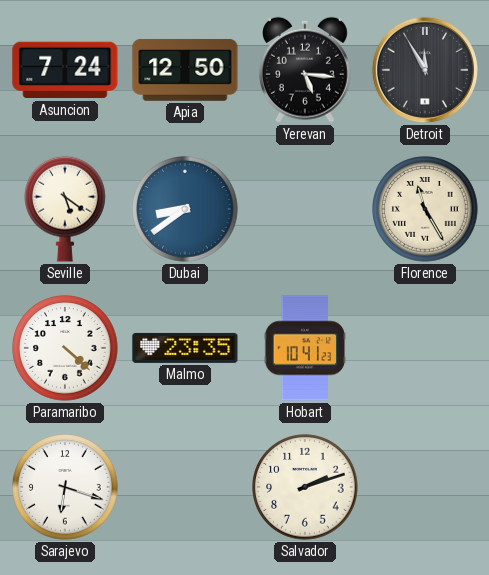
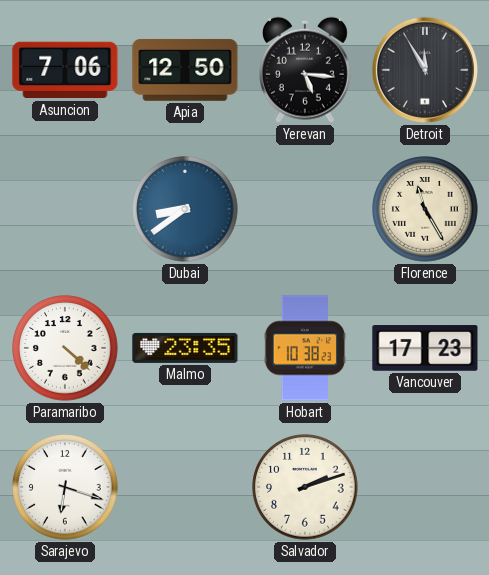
Asuncion: 7:24 -> 7:06
Seville: 5:21 -> none
Hobart: 10:41 -> 10:38
Vancouver: none -> 17:23
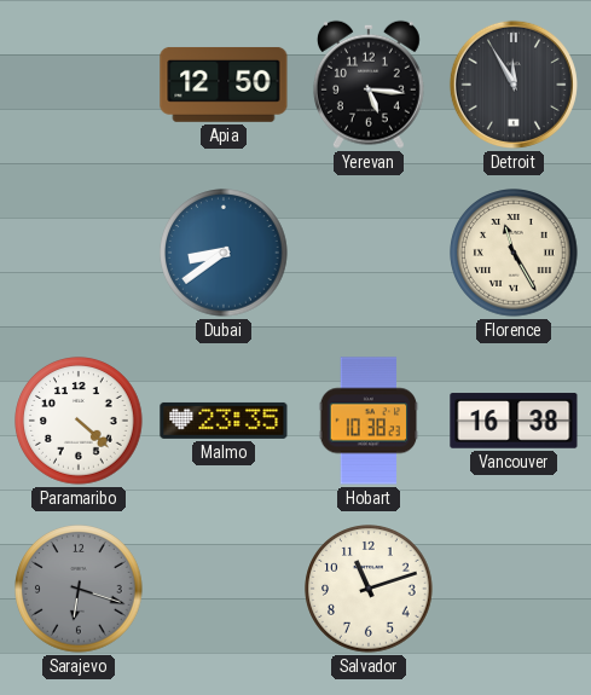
Asuncion: 7:06 -> none
Vancouver: 17:23 -> 16:38
Sarajevo dial: white -> grey
Salvador: 2:12 -> 11:12
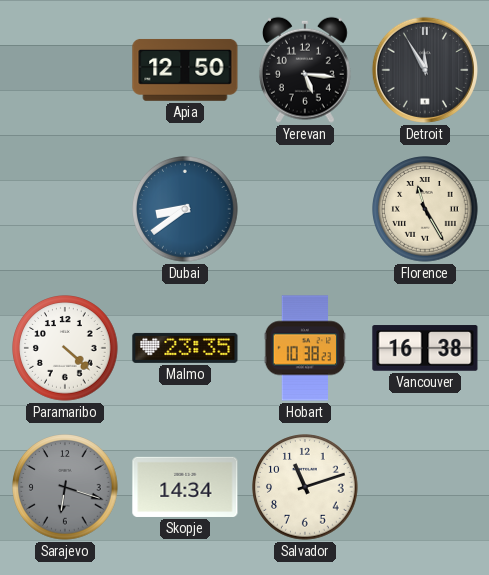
Skopje: none -> 14:34
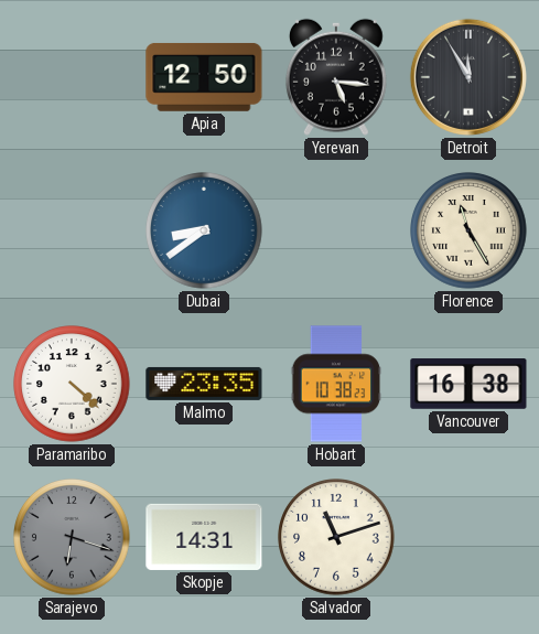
Skopje: 14:34 -> 14:31
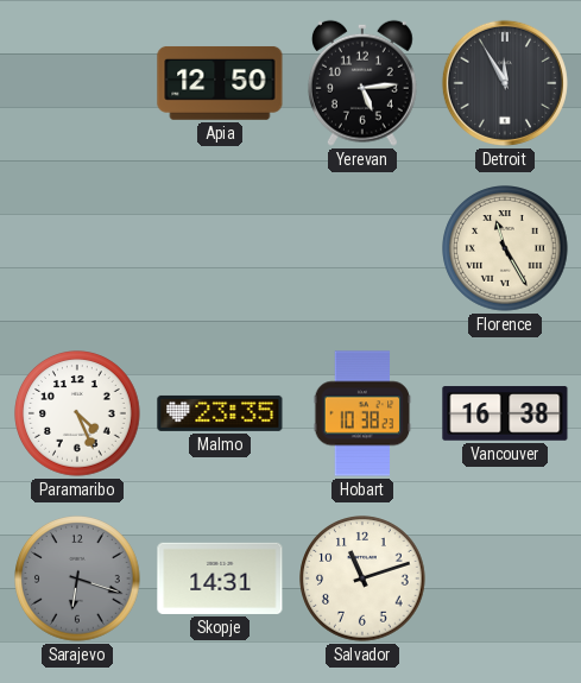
Yerevan: 5:16 -> 5:14
Dubai: 8:39 -> none
Paramaribo: 4:22 -> 4:26
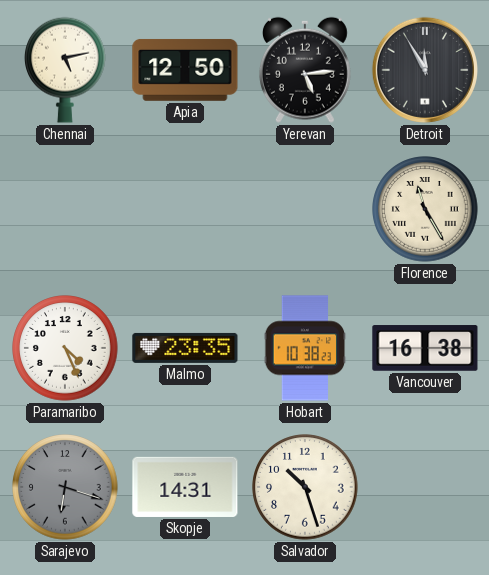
Chennai: none -> 5:13
Salvador: 11:12 -> 10:27
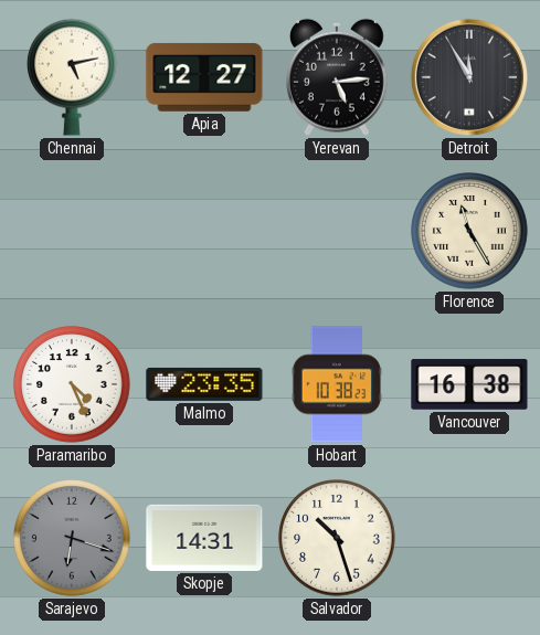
Apia: 12:50 -> 12:27
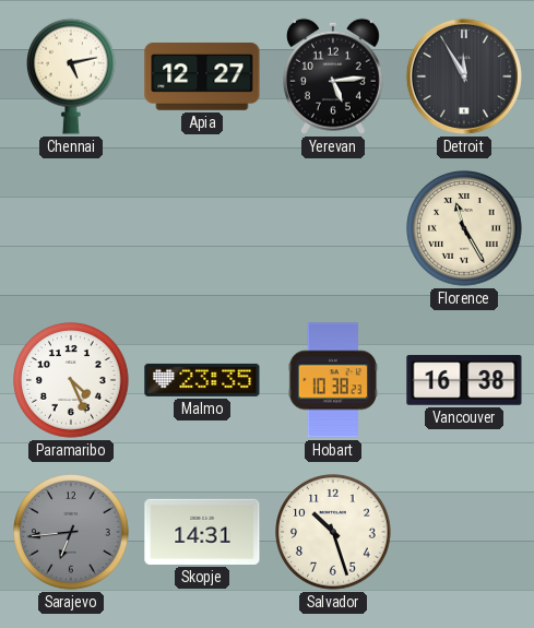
Sarajevo: 6:18 -> 6:44
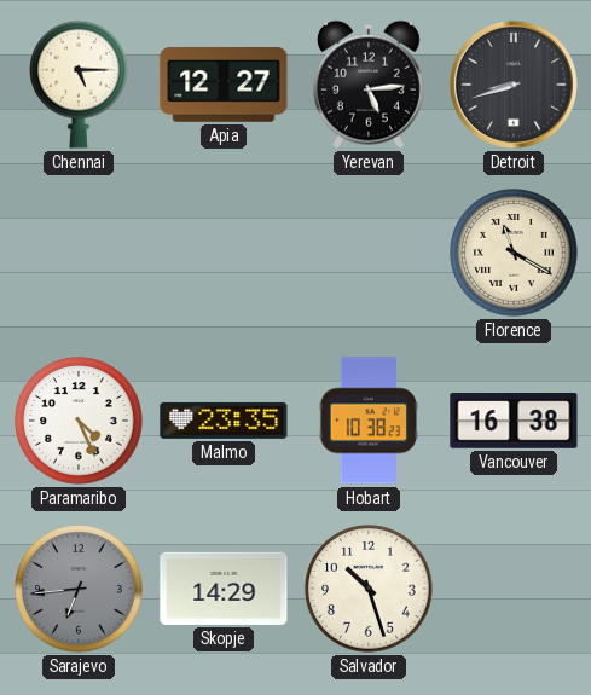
Chennai: 5:13 -> 5:15
Detroit: 11:55 -> 8:42
Florence: 11:25 -> 11:20
Skopje: 14:31 -> 14:29
